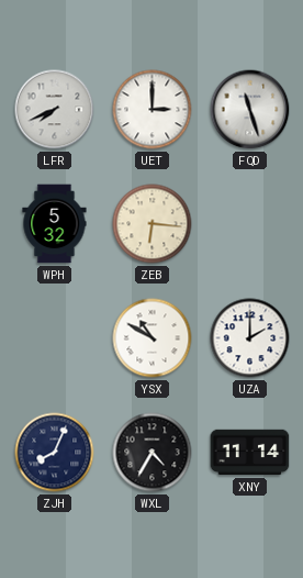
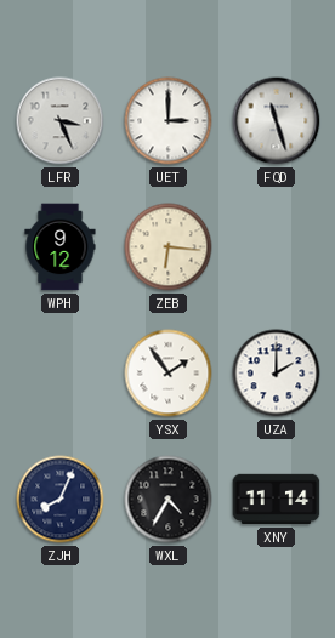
LFR: 7:41 -> 3:26
WPH: 5:32 -> 9:12
YSX: 10:50 -> 1:54
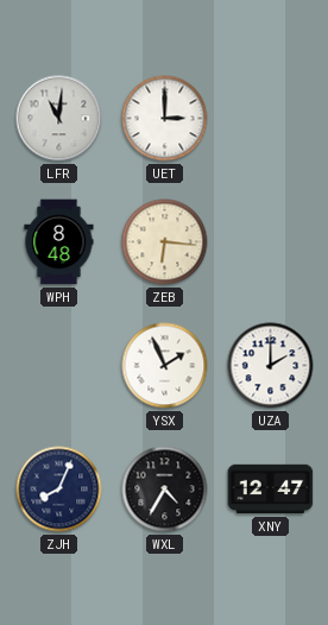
LFR: 3:26 -> 11:01
FQD: 11:27 -> none
WPH: 9:12 -> 8:48
YSX: 1:54 -> 1:56
XNY: 11:14 -> 12:47
